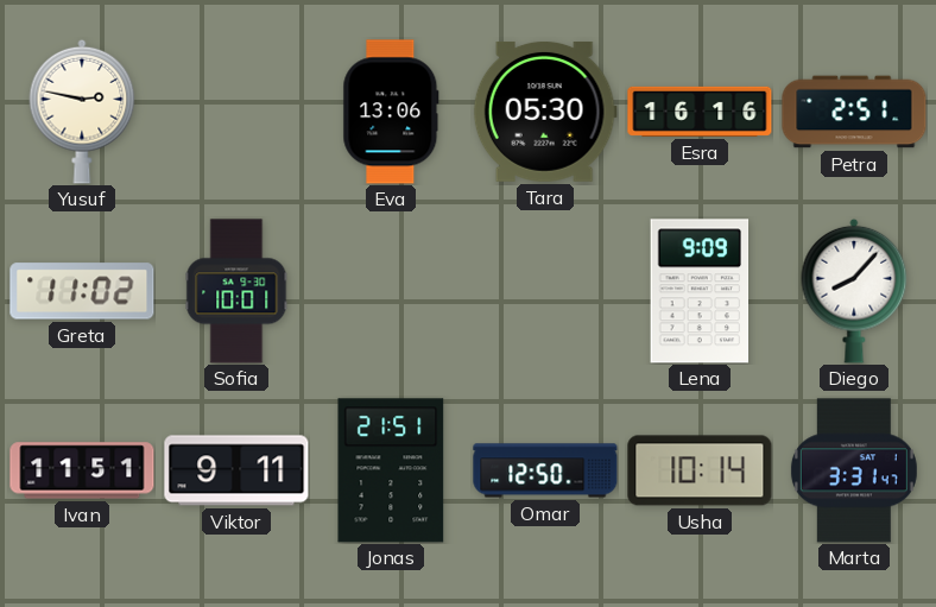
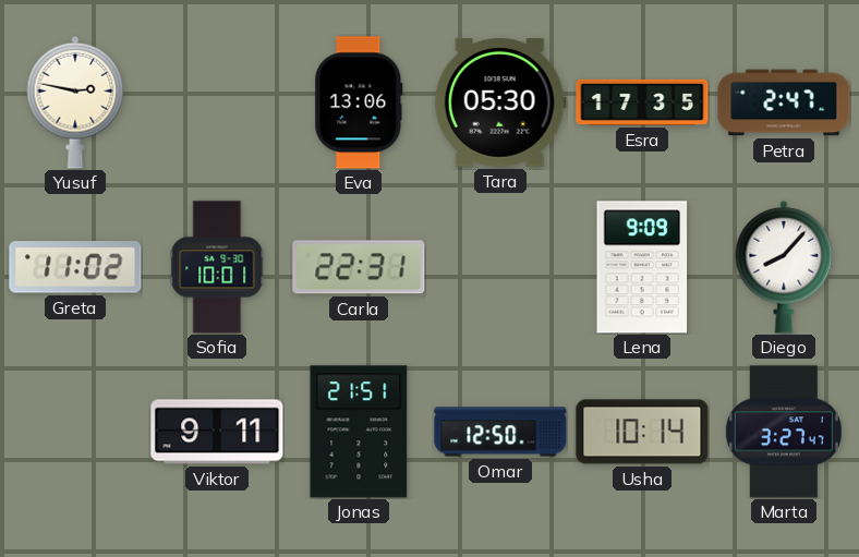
Esra: 16:16 -> 17:35
Petra: 2:51 -> 2:47
Carla: none -> 22:31
Ivan: 11:51 -> none
Marta: 3:31 -> 3:27
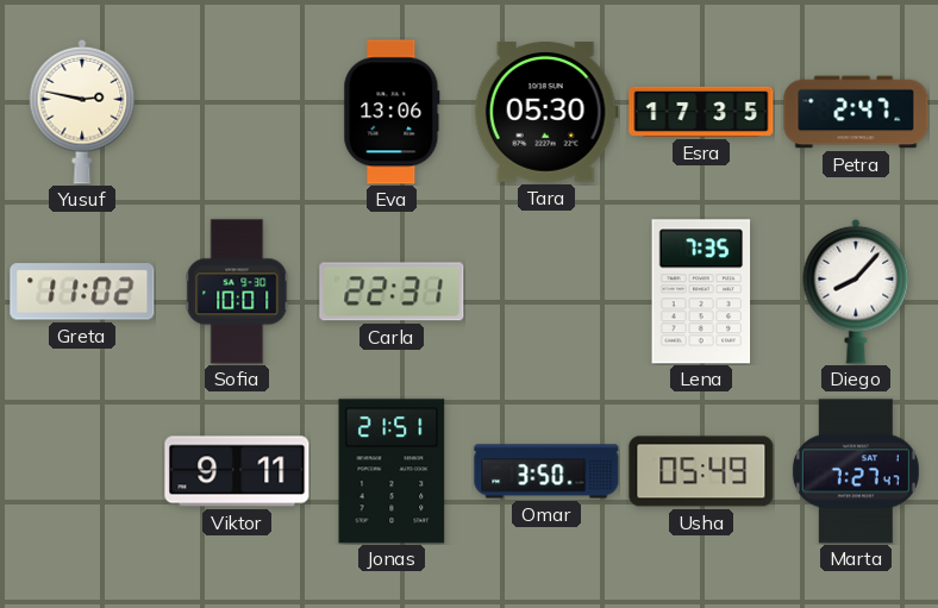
Lena: 9:09 -> 7:35
Omar: 12:50 -> 3:50
Usha: 10:14 -> 05:49
Marta: 3:27 -> 7:27
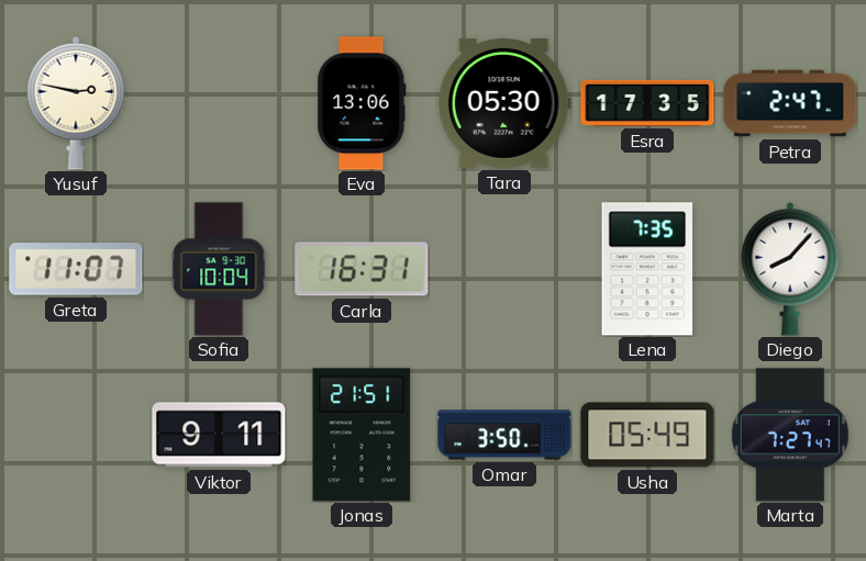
Greta: 11:02 -> 11:07
Sofia: 10:01 -> 10:04
Carla: 22:31 -> 16:31
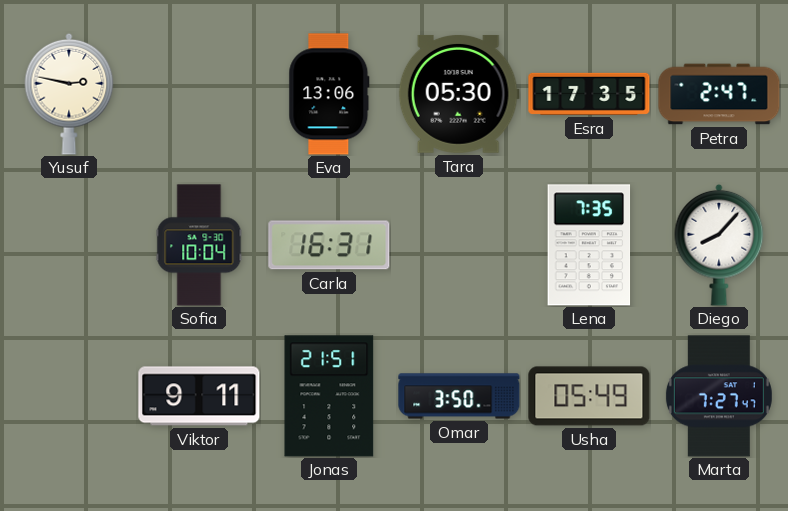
Greta: 11:07 -> none
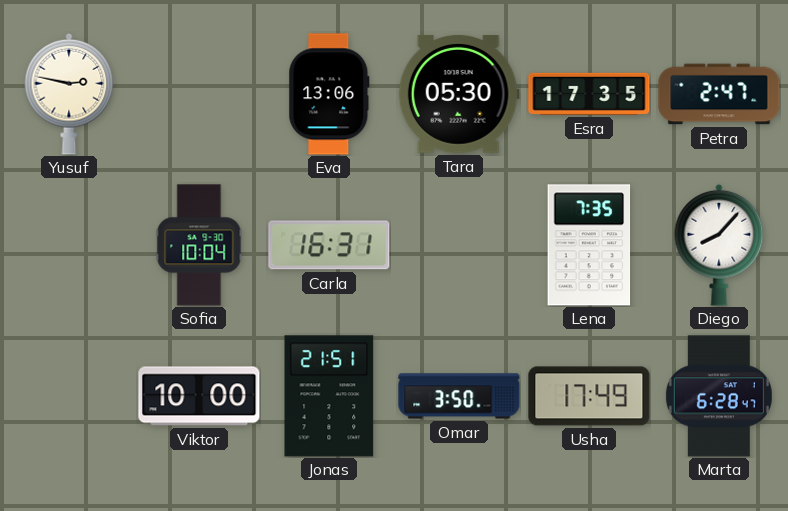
Viktor: 9:11 -> 10:00
Usha: 05:49 -> 17:49
Marta: 7:27 -> 6:28
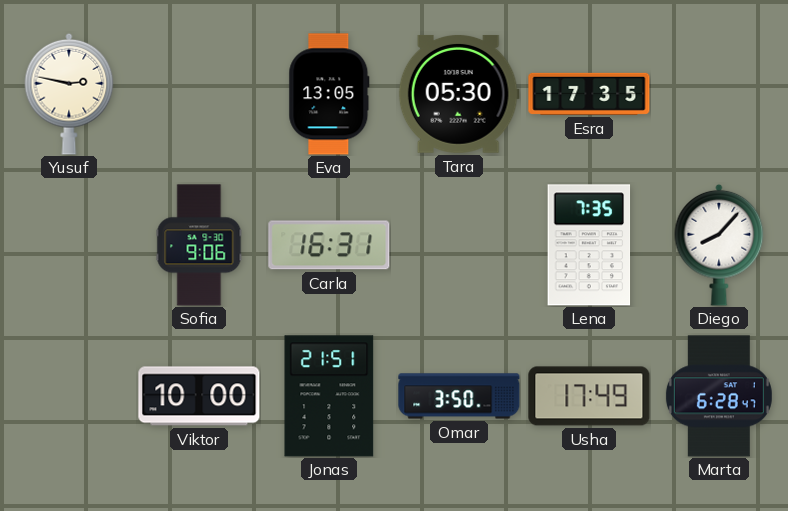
Eva: 13:06 -> 13:05
Petra: 2:47 -> none
Sofia: 10:04 -> 9:06
